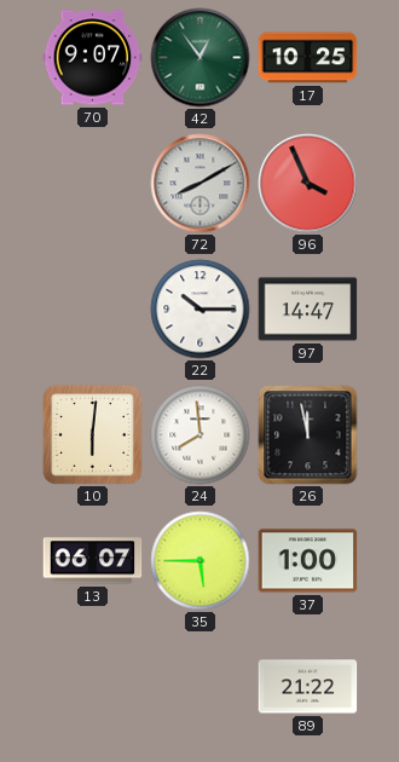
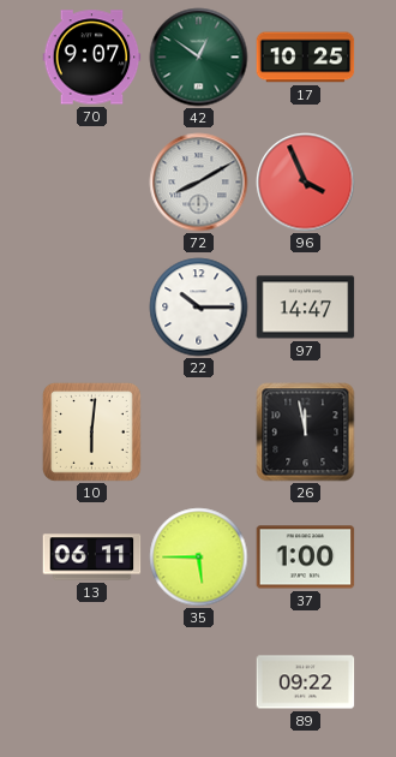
42: 12:54 -> 12:51
24: 7:59 -> none
13: 06:07 -> 06:11
89: 21:22 -> 09:22
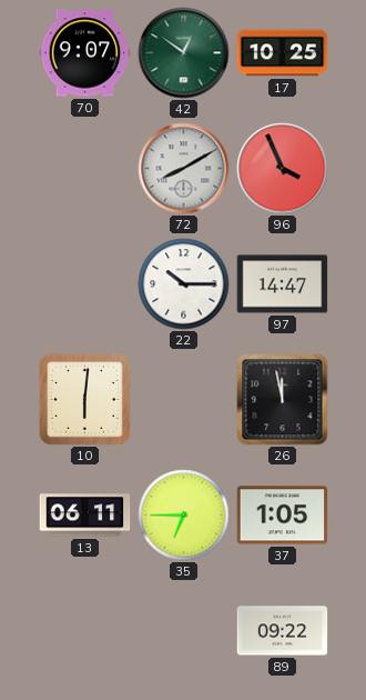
35: 5:45 -> 6:45
37: 1:00 -> 1:05
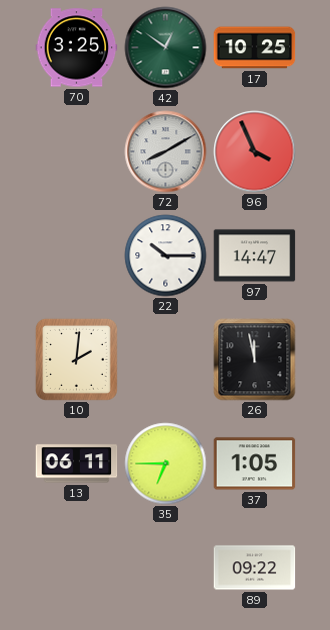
70: 9:07 -> 3:25
10: 6:01 -> 2:01
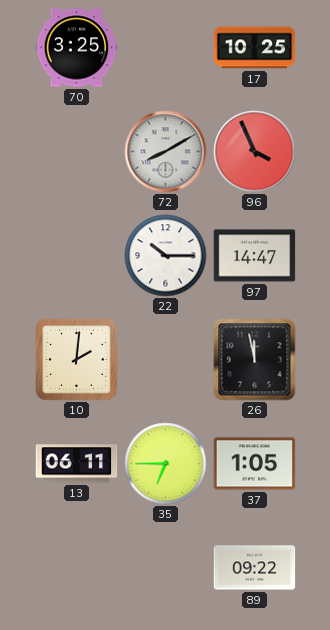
42: 12:51 -> none
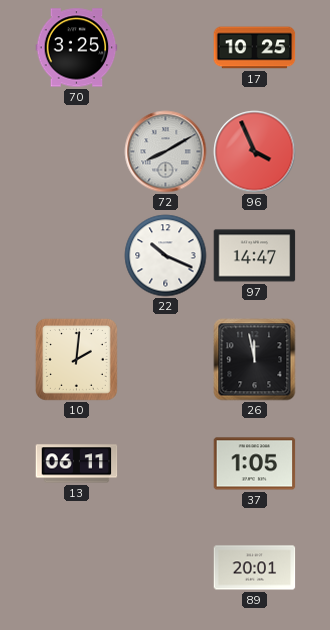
22: 10:15 -> 10:19
35: 6:45 -> none
89: 09:22 -> 20:01
